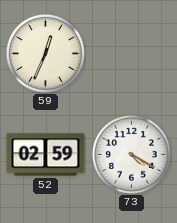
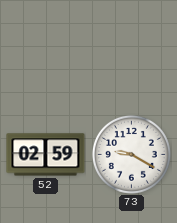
59: 12:34 -> none
73: 4:20 -> 9:20
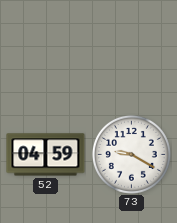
52: 02:59 -> 04:59
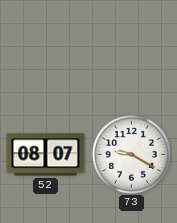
52: 04:59 -> 08:07
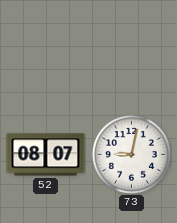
73: 9:20 -> 9:02
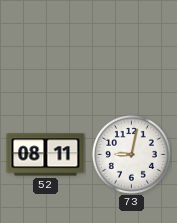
52: 08:07 -> 08:11
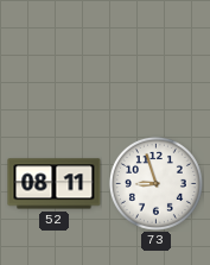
73: 9:02 -> 8:57
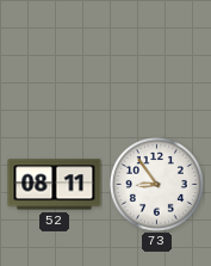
73: 8:57 -> 8:54
